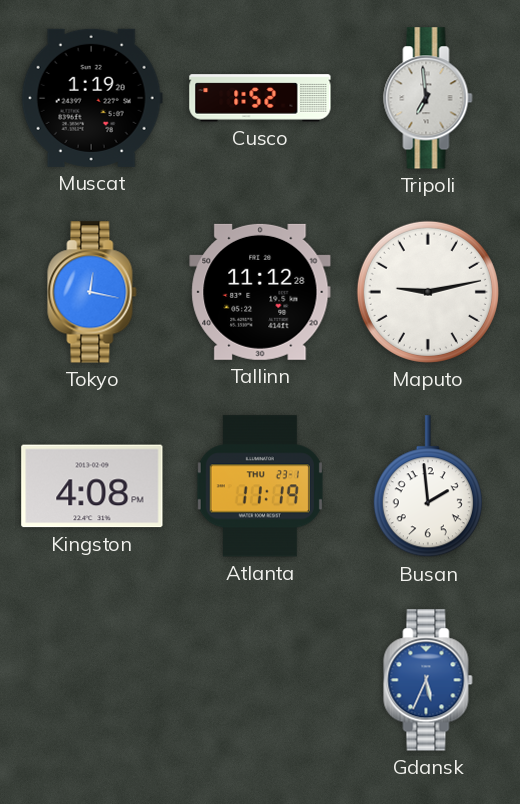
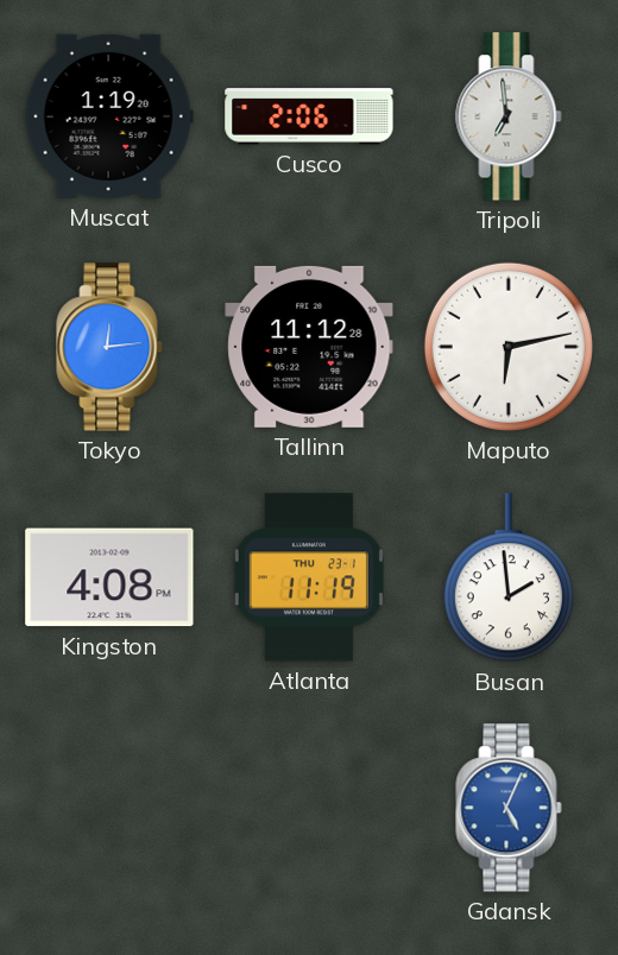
Cusco: 1:52 -> 2:06
Tokyo: 12:17 -> 12:14
Maputo: 9:13 -> 6:13
Gdansk: 5:34 -> 5:04
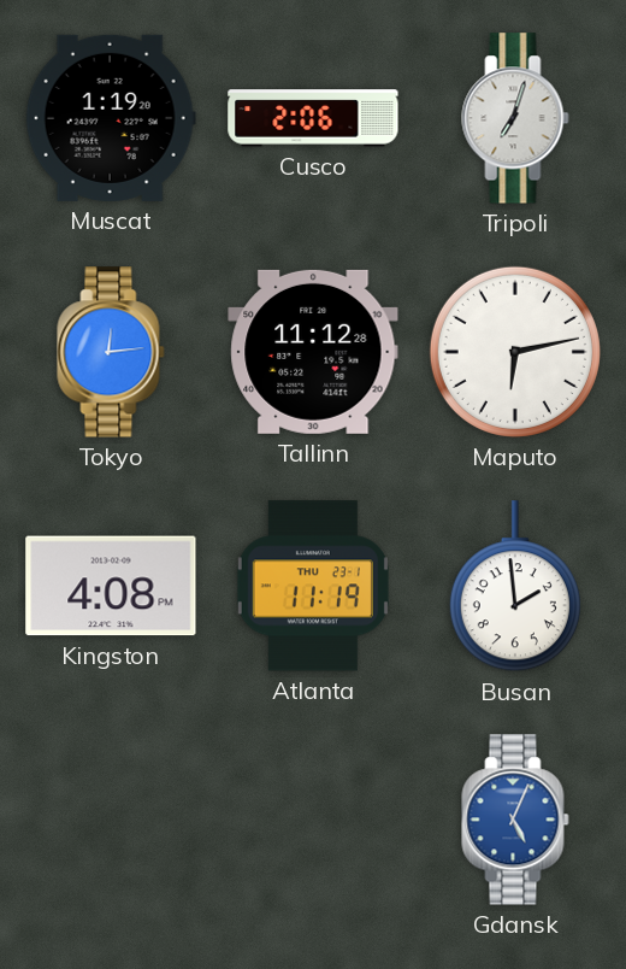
Tripoli: 6:59 -> 7:03
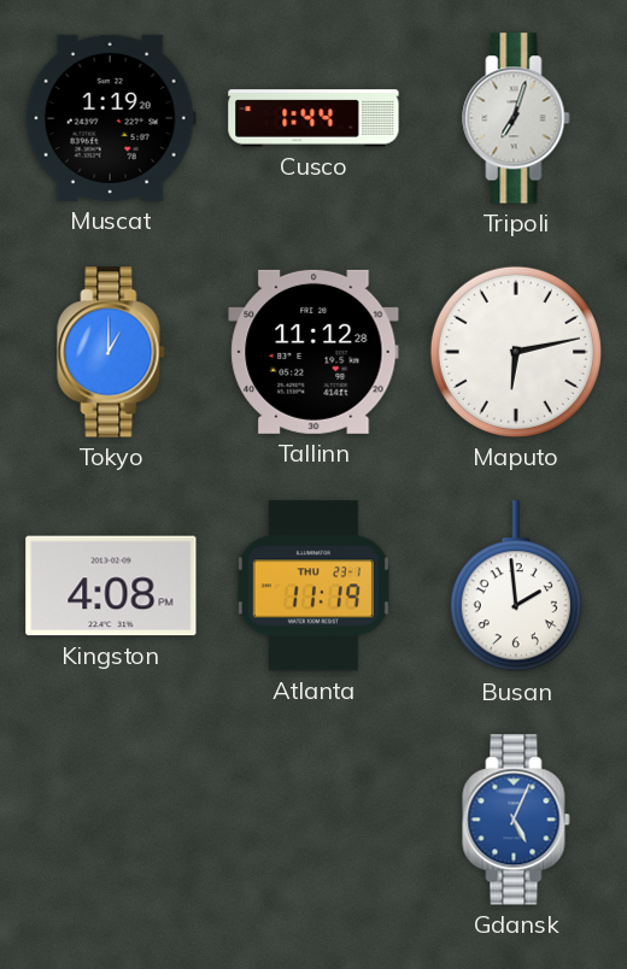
Cusco: 2:06 -> 1:44
Tokyo: 12:14 -> 1:00
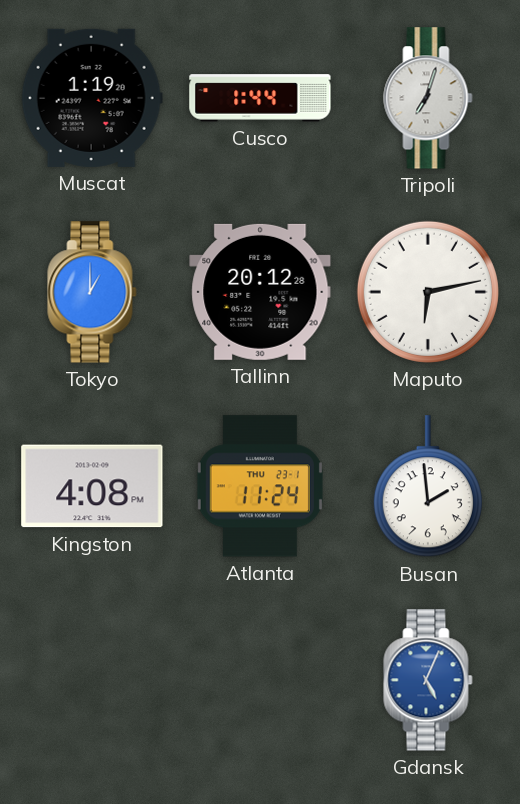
Tallinn: 11:12 -> 20:12
Atlanta: 11:19 -> 11:24
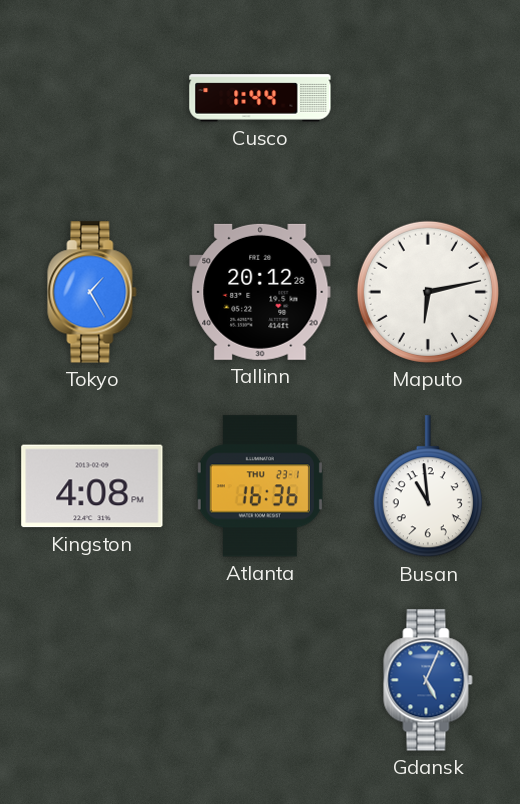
Muscat: 1:19 -> none
Tripoli: 7:03 -> none
Tokyo: 1:00 -> 1:25
Atlanta: 11:24 -> 16:36
Busan: 1:59 -> 10:59
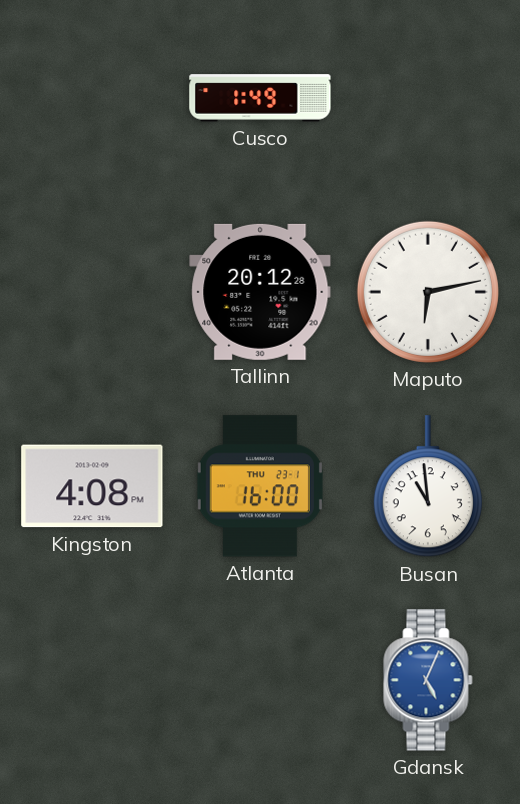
Cusco: 1:44 -> 1:49
Tokyo: 1:25 -> none
Atlanta: 16:36 -> 16:00
